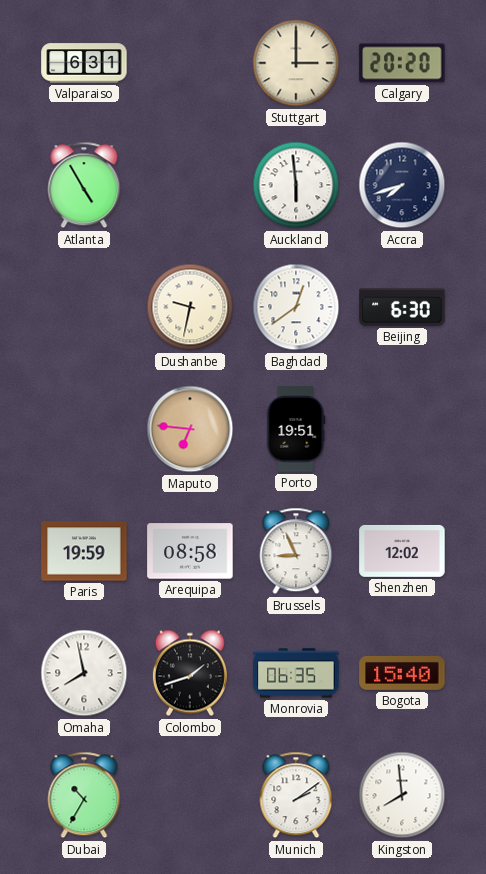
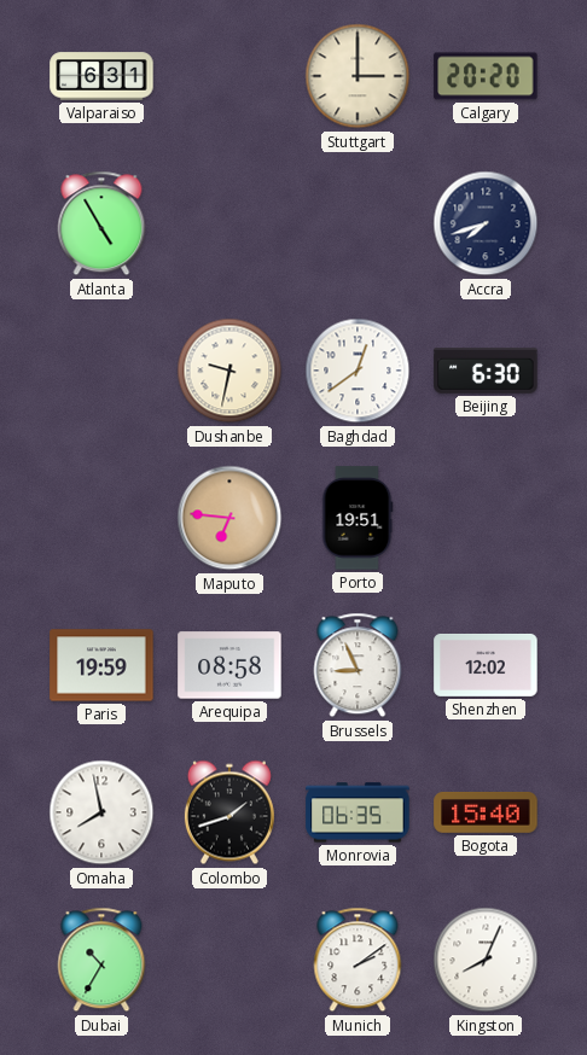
Auckland: 5:59 -> none
Kingston: 7:59 -> 8:04
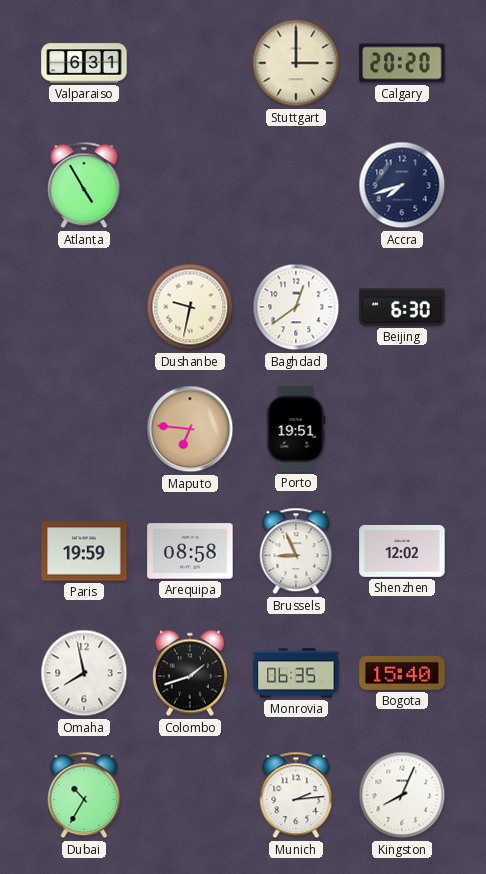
Munich: 2:09 -> 2:14
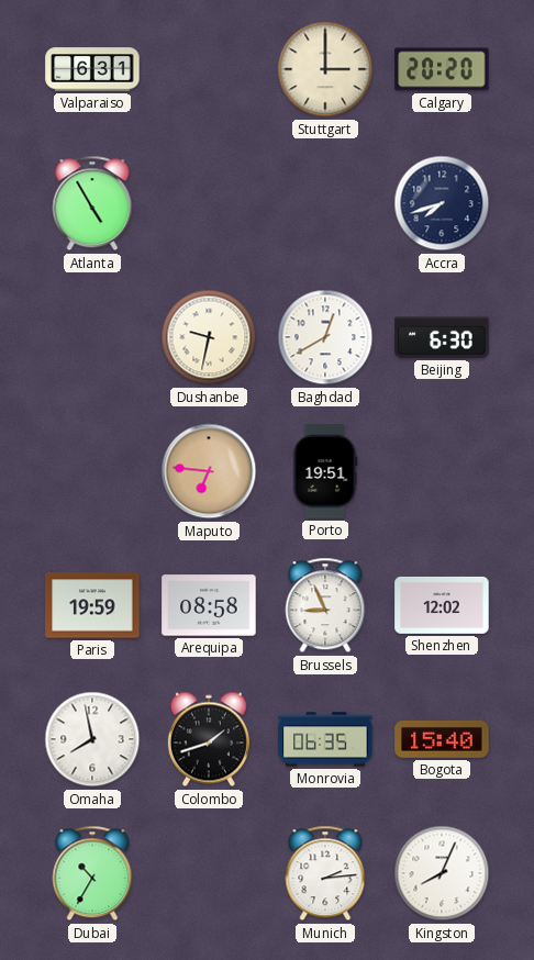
Baghdad: 12:39 -> 12:40
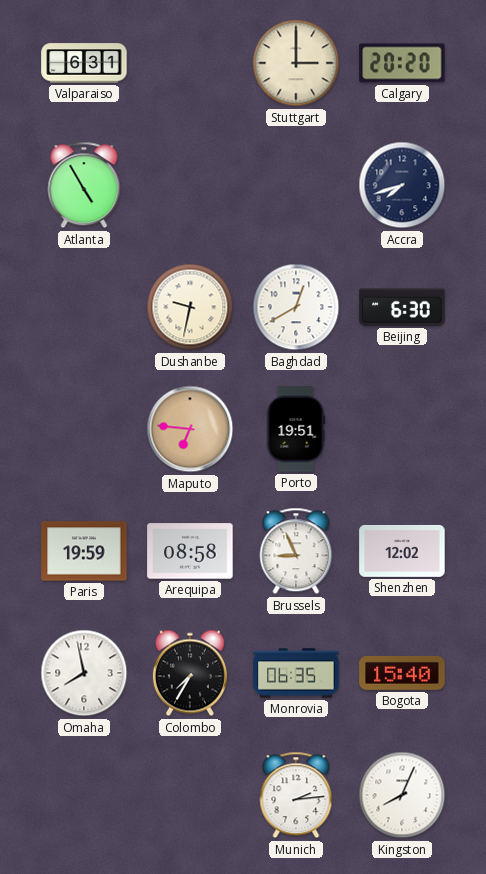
Colombo: 1:42 -> 7:35
Dubai: 10:35 -> none
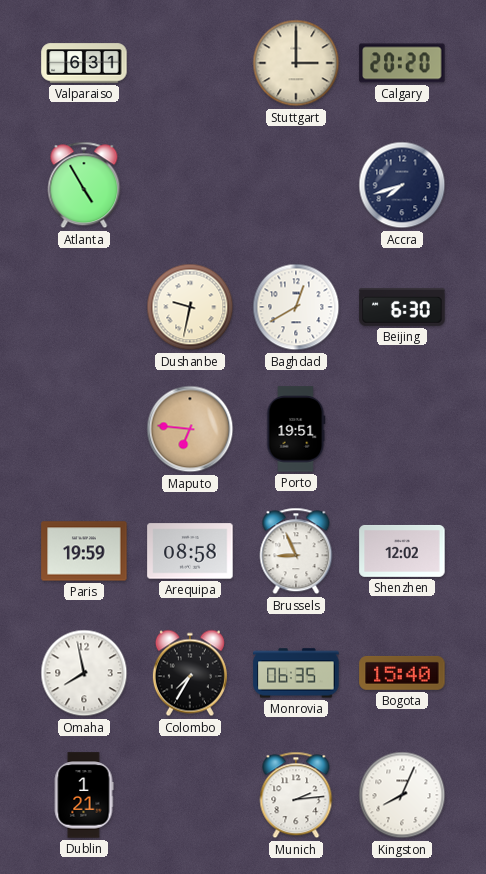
Dublin: none -> 1:21
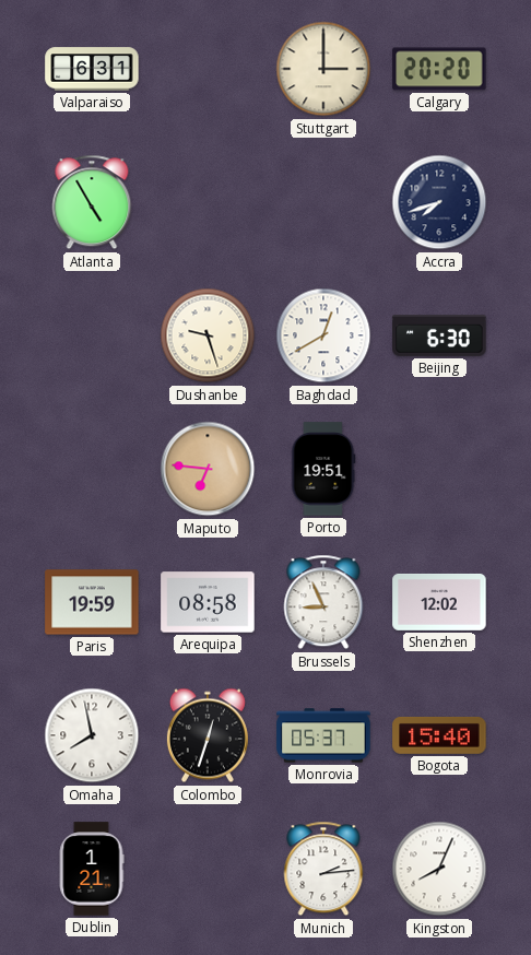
Dushanbe: 9:32 -> 9:27
Colombo: 7:35 -> 12:33
Monrovia: 06:35 -> 05:37
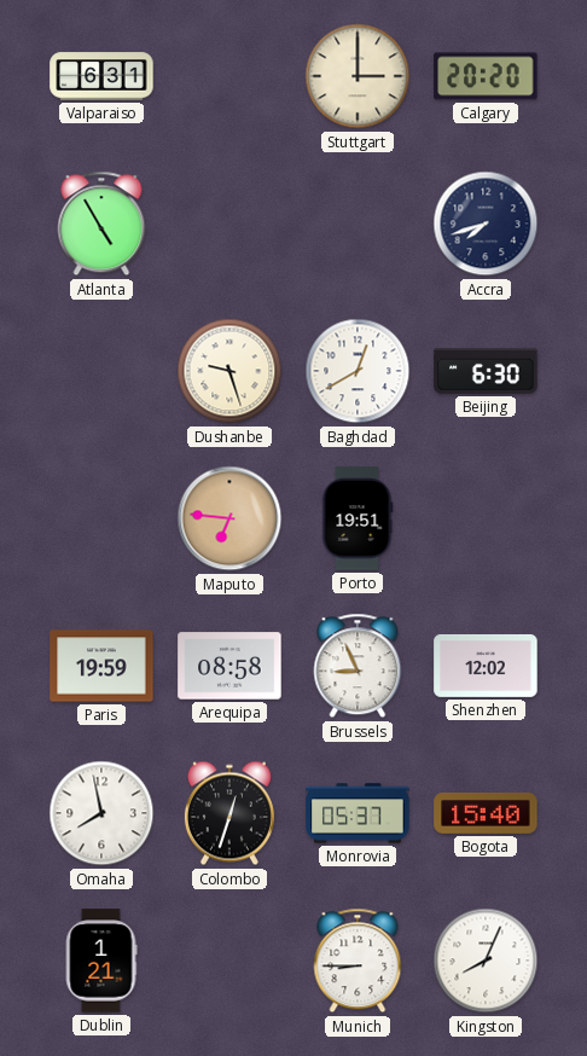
Munich: 2:14 -> 8:45
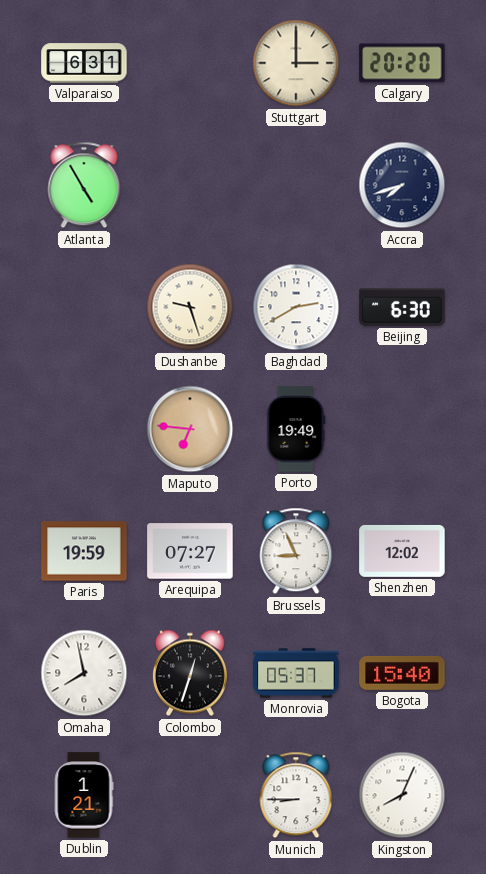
Baghdad: 12:40 -> 2:40
Porto: 19:51 -> 19:49
Arequipa: 08:58 -> 07:27
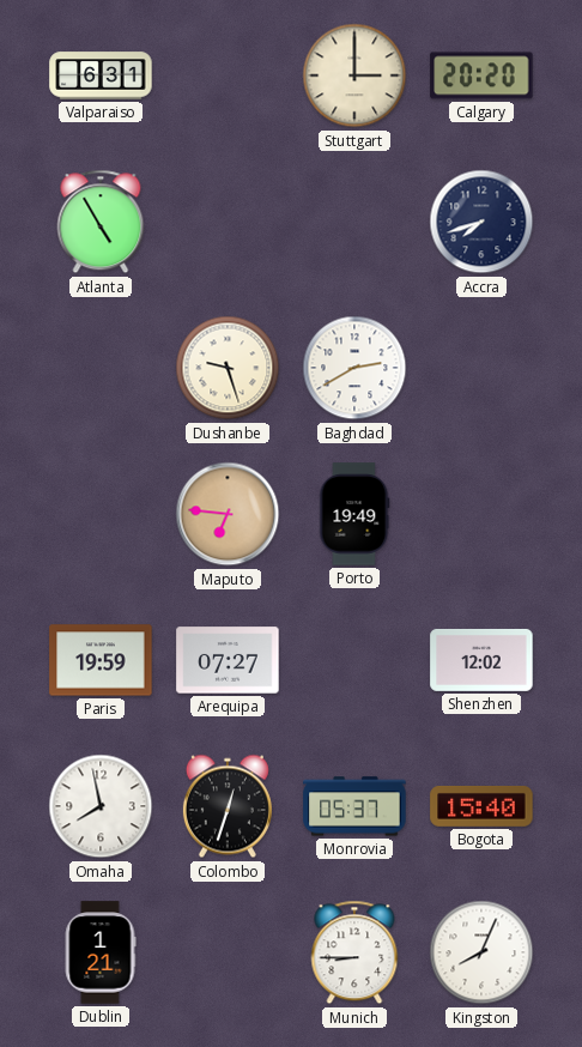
Beijing: 6:30 -> none
Brussels: 8:56 -> none
